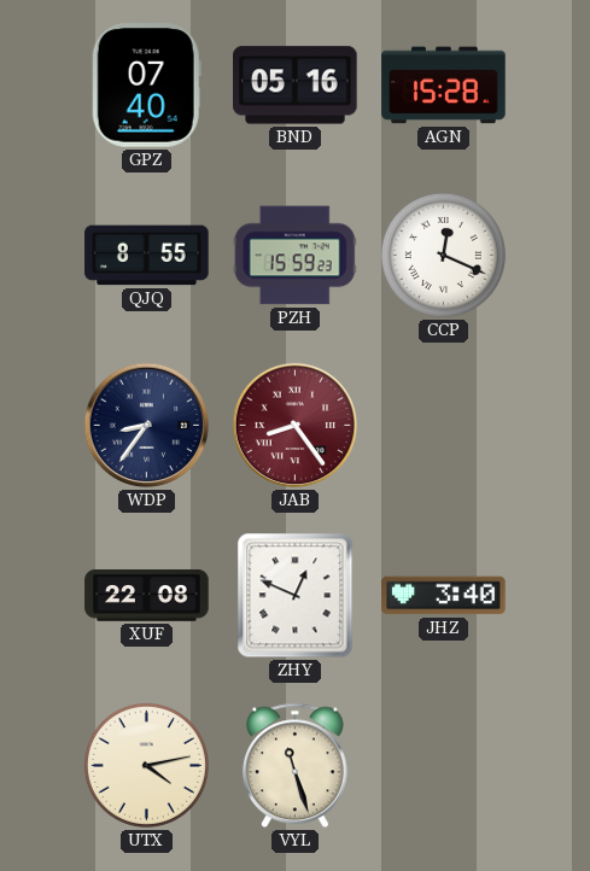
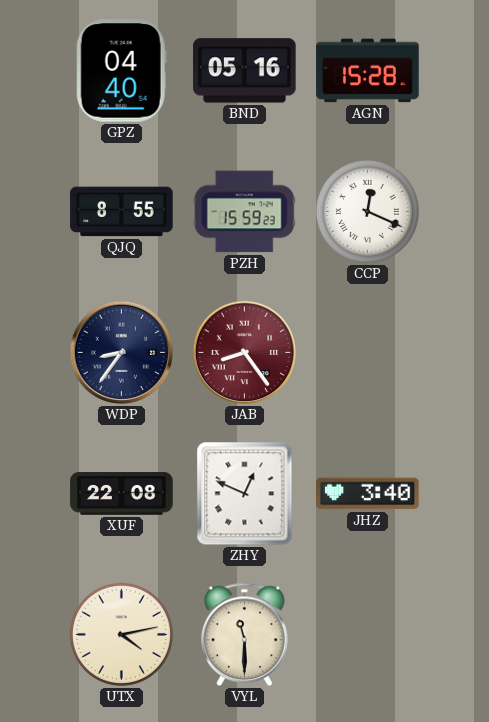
GPZ: 07:40 -> 04:40
VYL: 11:27 -> 11:30
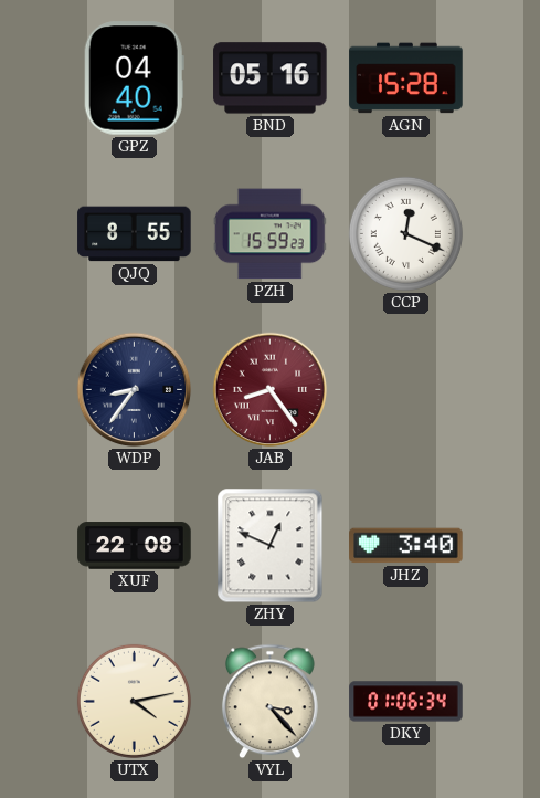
VYL: 11:30 -> 3:23
DKY: none -> 01:06
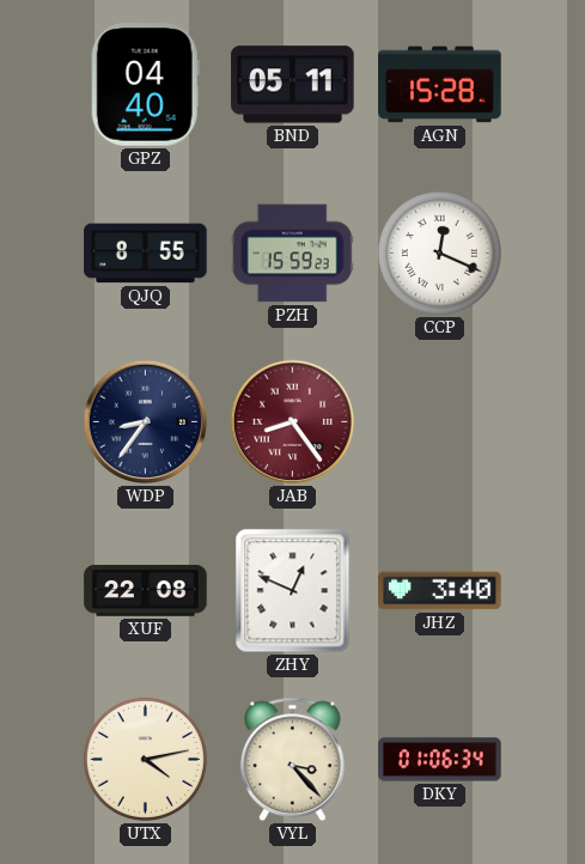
BND: 05:16 -> 05:11
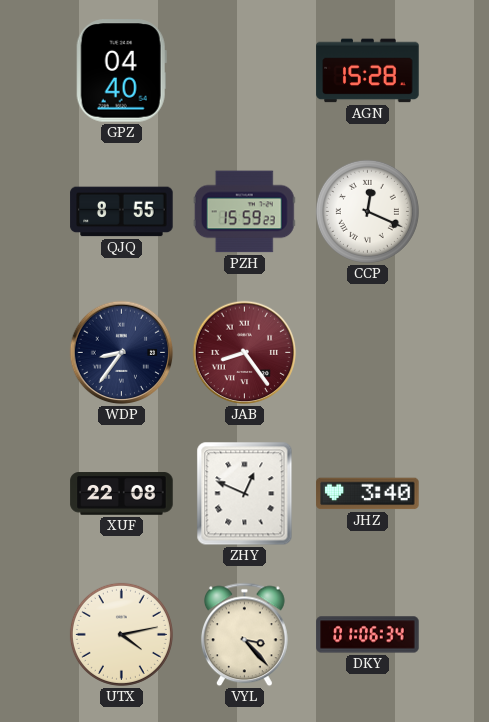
BND: 05:11 -> none
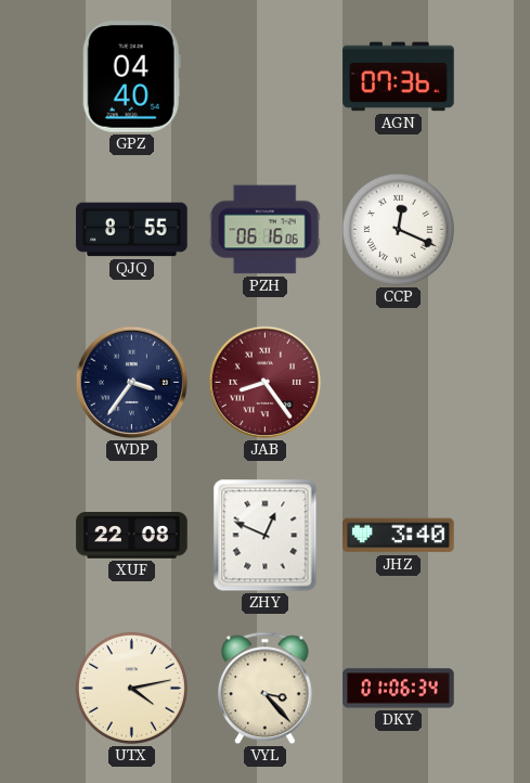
AGN: 15:28 -> 07:36
PZH: 15:59 -> 06:16
WDP: 8:36 -> 3:36
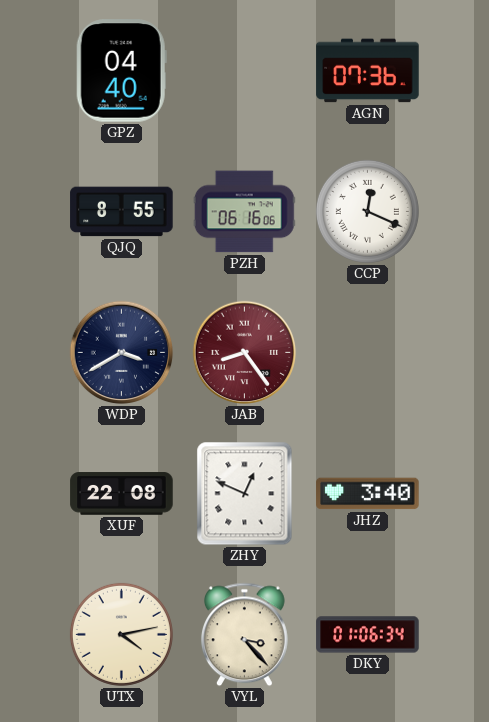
WDP: 3:36 -> 3:40
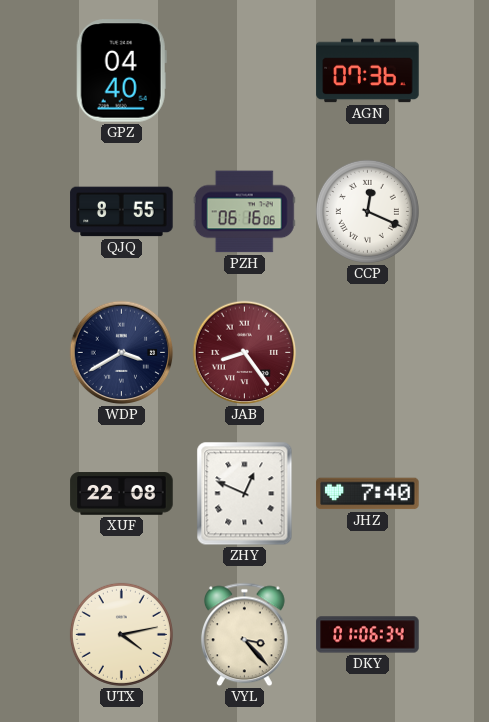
JHZ: 3:40 -> 7:40
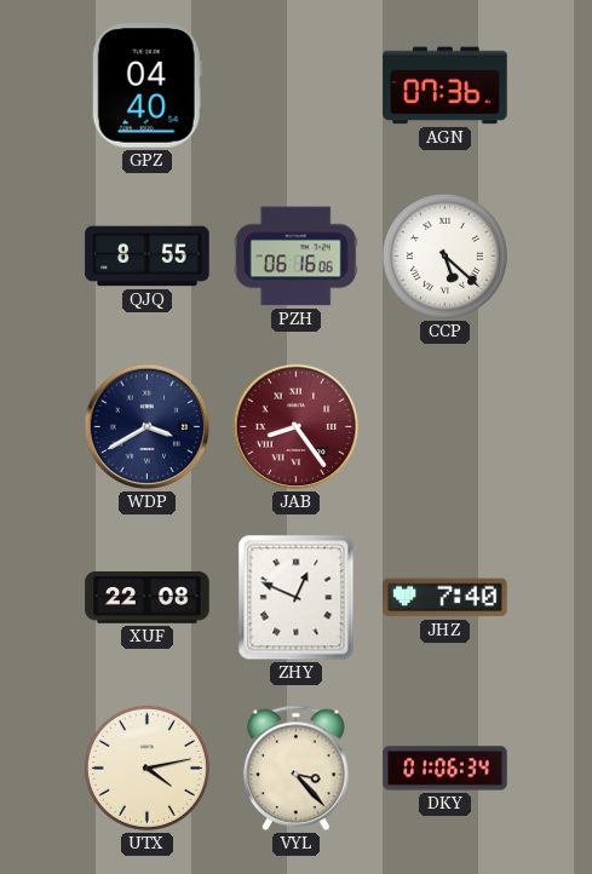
CCP: 12:19 -> 5:22
